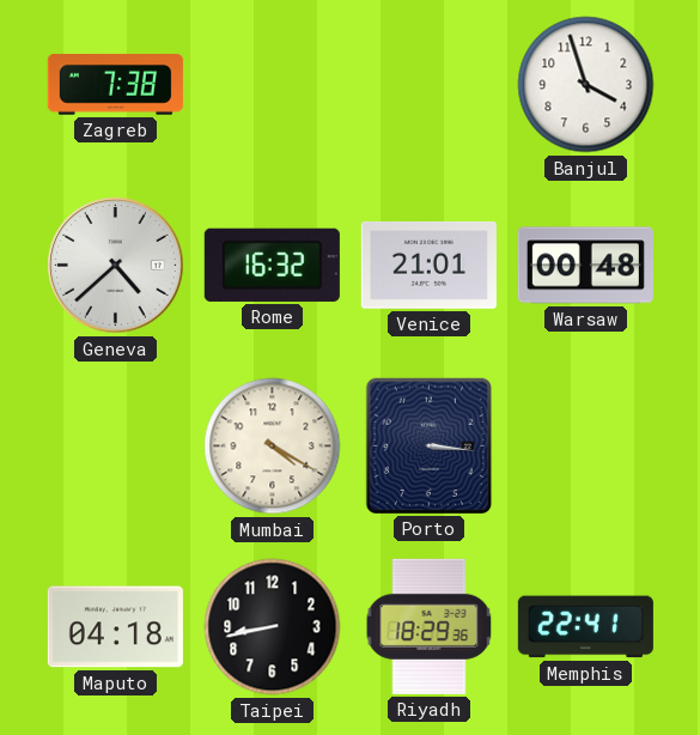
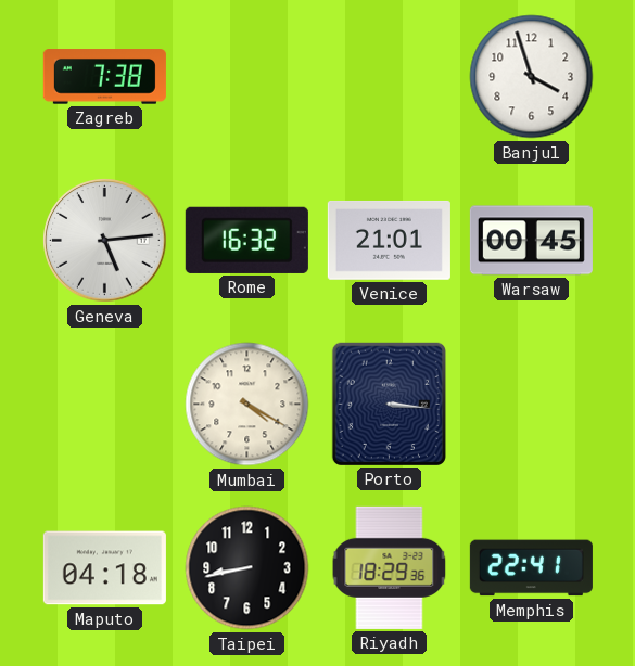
Geneva: 4:38 -> 5:14
Warsaw: 00:48 -> 00:45
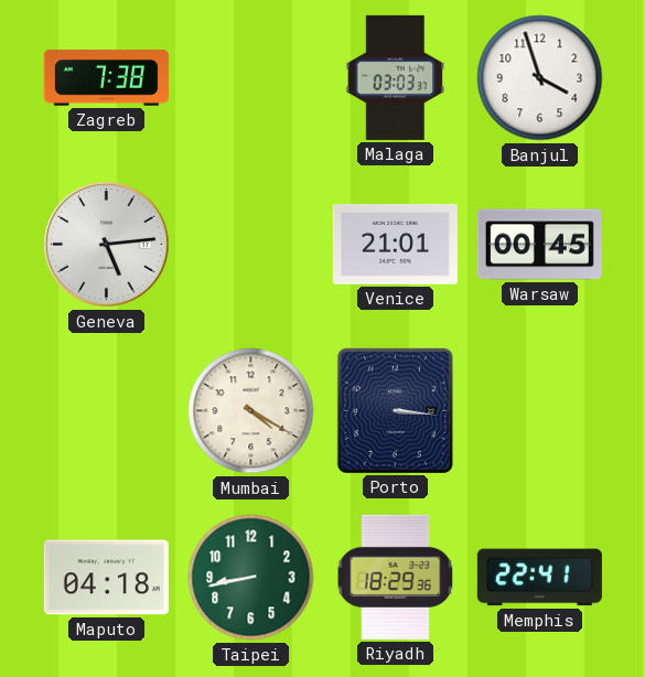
Malaga: none -> 03:03
Rome: 16:32 -> none
Taipei dial: black -> green
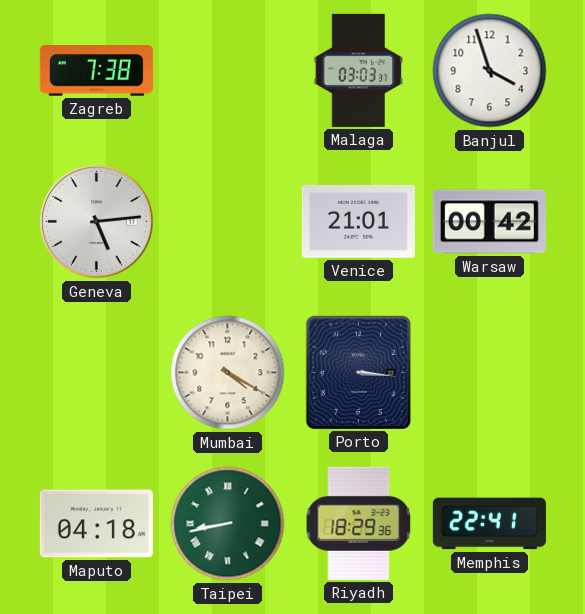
Warsaw: 00:45 -> 00:42
Taipei numerals: Arabic -> Roman
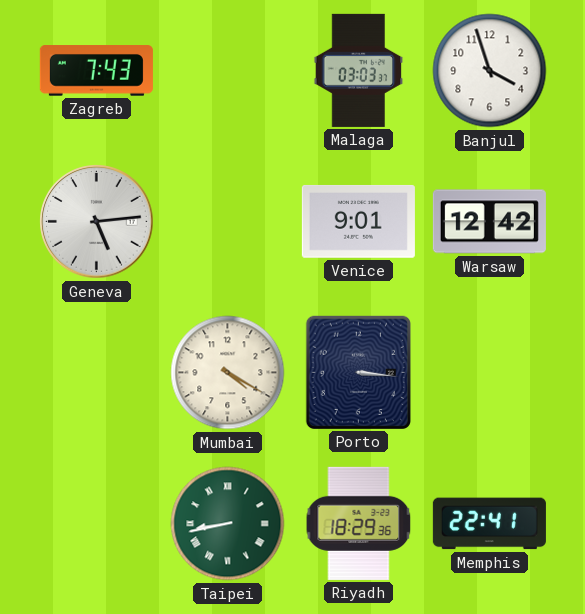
Zagreb: 7:38 -> 7:43
Venice: 21:01 -> 9:01
Warsaw: 00:42 -> 12:42
Maputo: 04:18 -> none
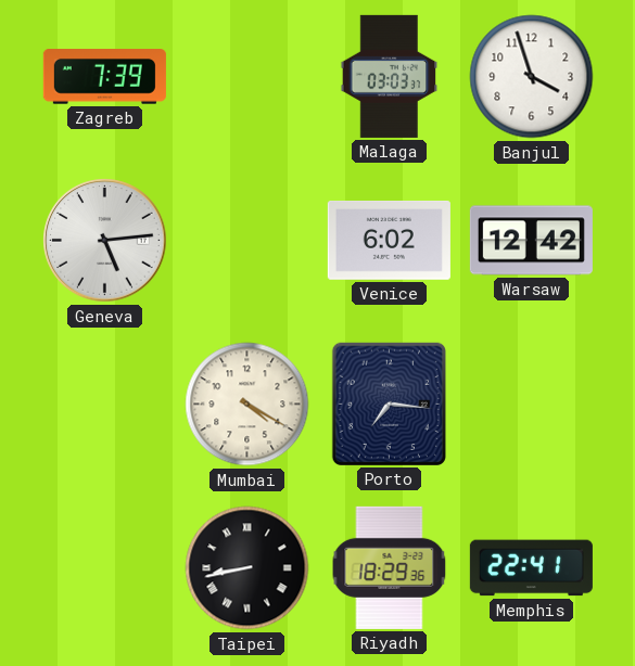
Zagreb: 7:43 -> 7:39
Venice: 9:01 -> 6:02
Porto: 3:16 -> 7:16
Taipei dial: green -> black
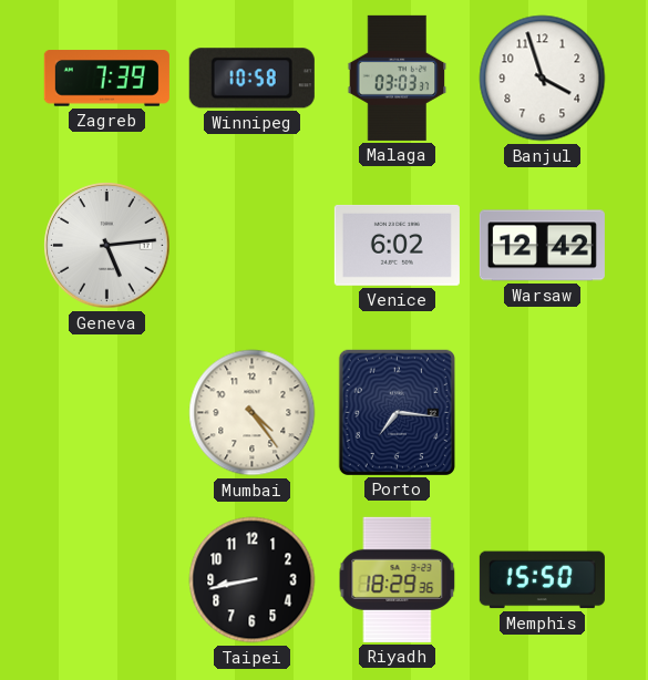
Winnipeg: none -> 10:58
Mumbai: 4:20 -> 4:24
Taipei numerals: Roman -> Arabic
Memphis: 22:41 -> 15:50
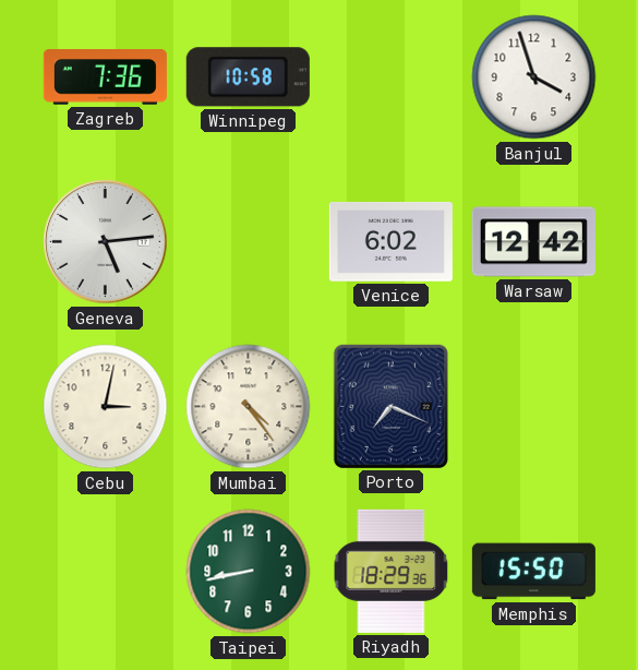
Zagreb: 7:39 -> 7:36
Malaga: 03:03 -> none
Cebu: none -> 3:02
Porto: 7:16 -> 7:19
Taipei dial: black -> green
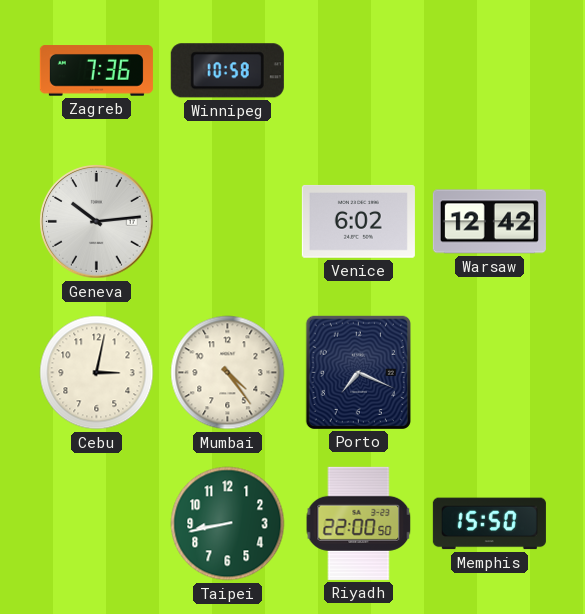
Banjul: 3:57 -> none
Geneva: 5:14 -> 10:14
Riyadh: 18:29 -> 22:00
